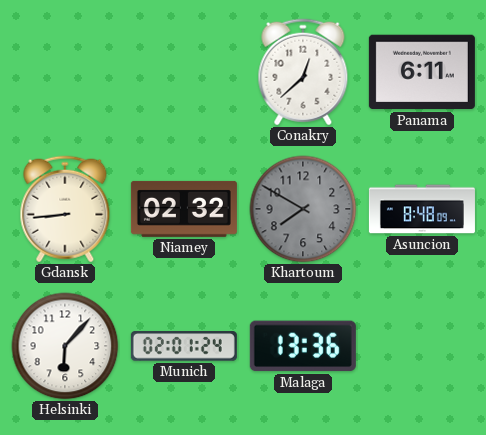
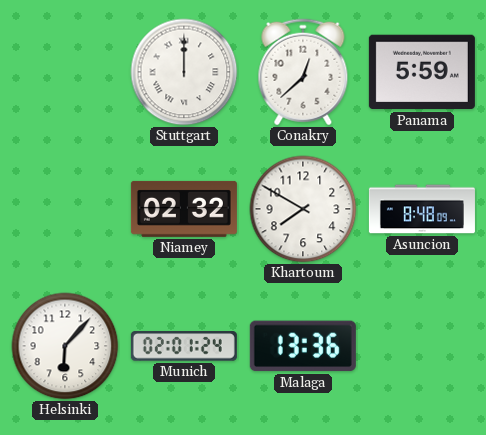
Stuttgart: none -> 12:00
Panama: 6:11 -> 5:59
Gdansk: 8:44 -> none
Khartoum dial: grey -> white
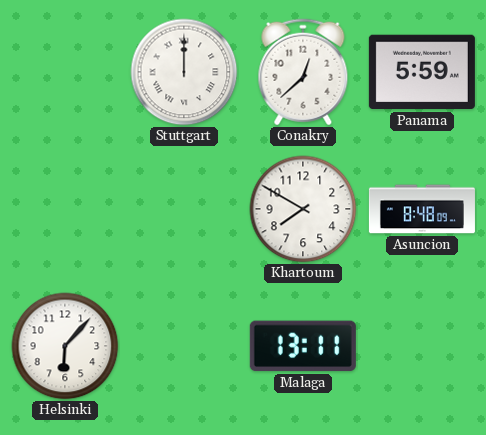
Niamey: 02:32 -> none
Munich: 02:01 -> none
Malaga: 13:36 -> 13:11
